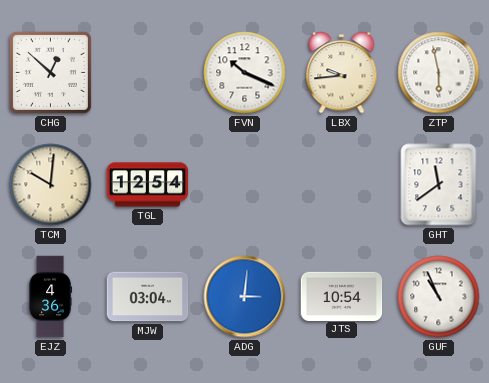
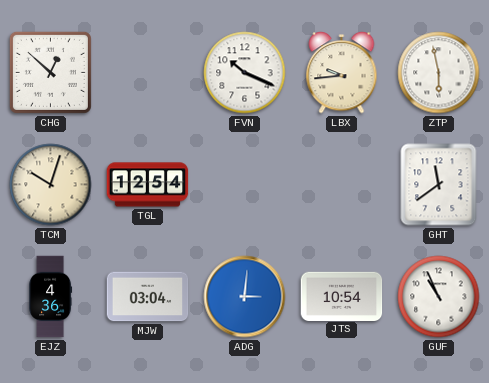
TCM: 10:01 -> 10:03
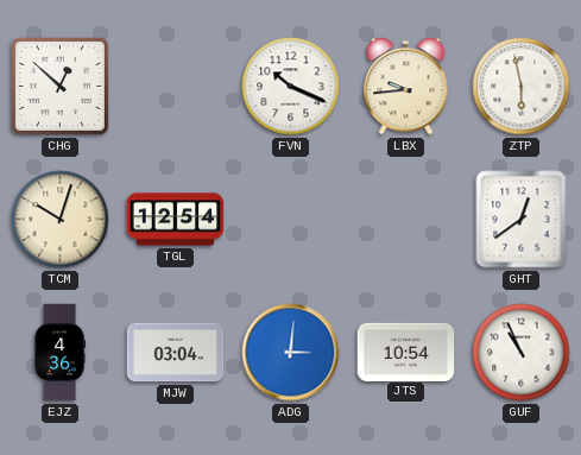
GHT: 11:39 -> 12:39
